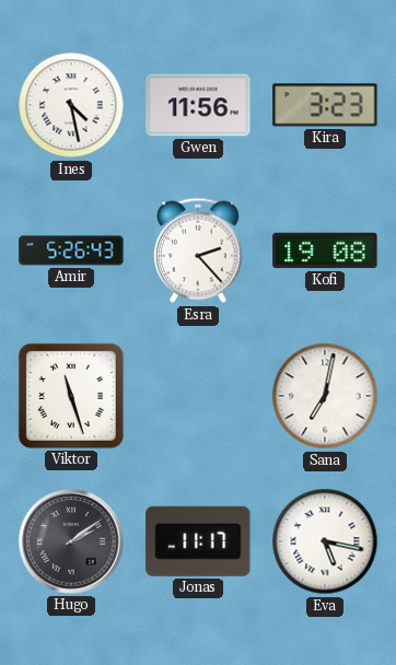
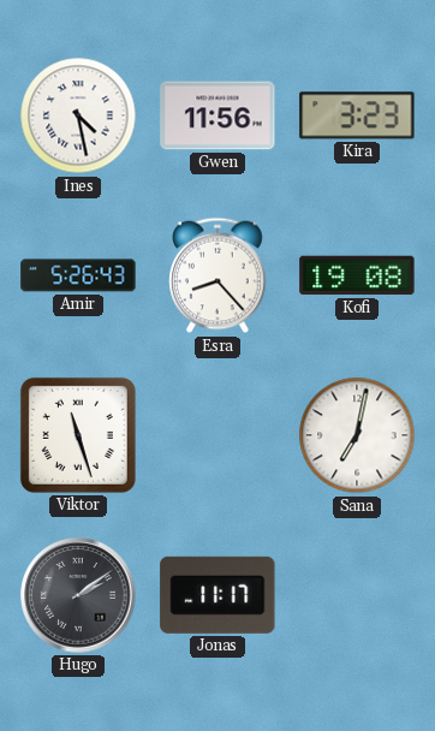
Esra: 2:23 -> 8:23
Eva: 5:17 -> none
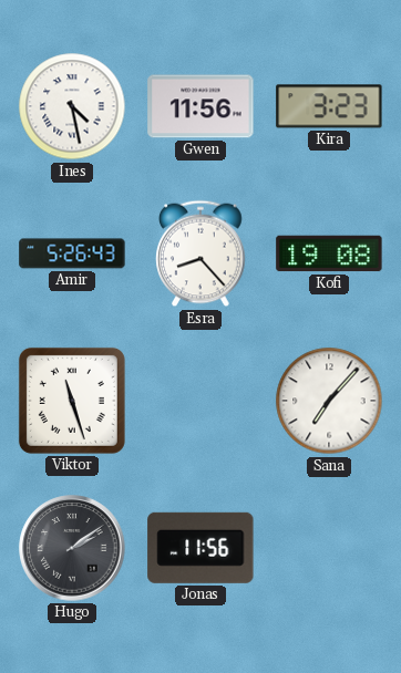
Sana: 7:02 -> 7:07
Jonas: 11:17 -> 11:56
